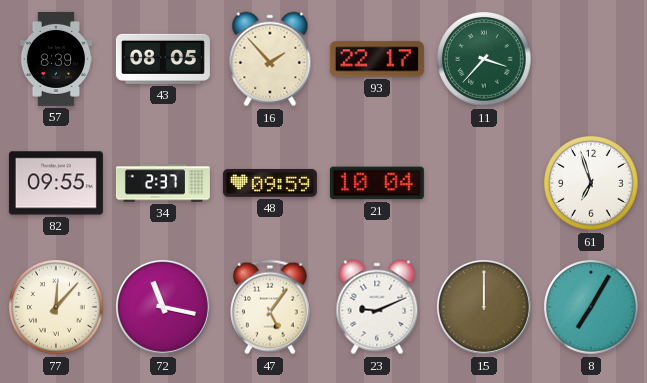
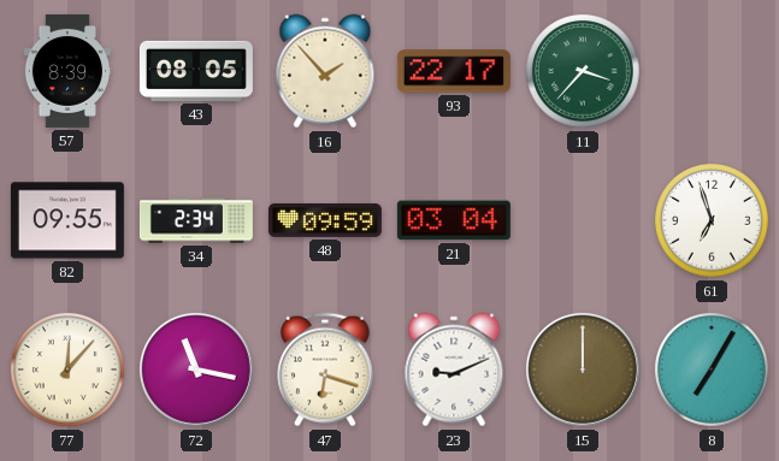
34: 2:37 -> 2:34
21: 10:04 -> 03:04
47: 5:06 -> 6:18
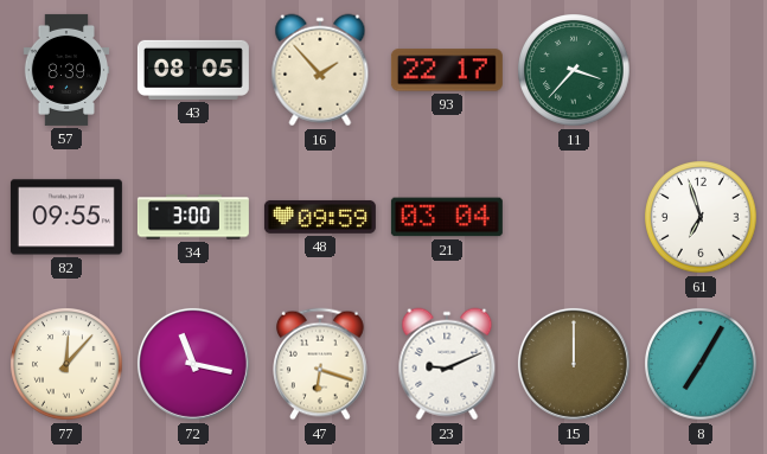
34: 2:34 -> 3:00
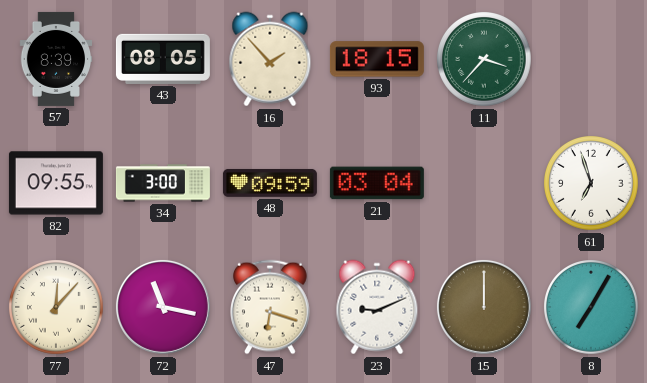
93: 22:17 -> 18:15
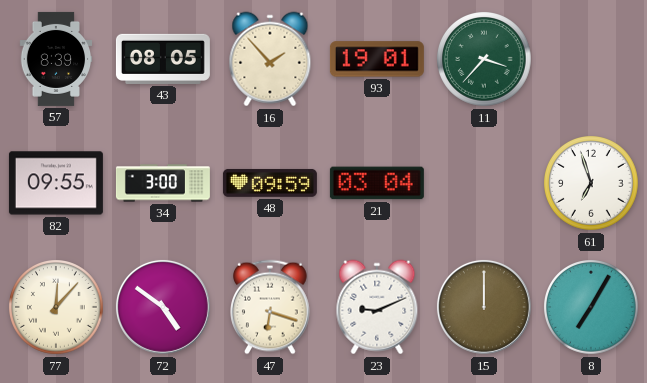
93: 18:15 -> 19:01
72: 11:17 -> 4:51
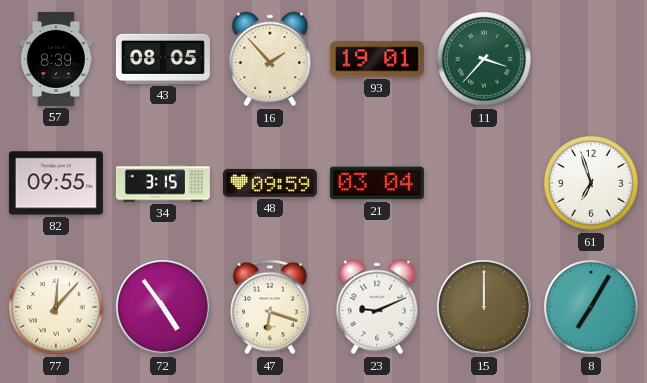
34: 3:00 -> 3:15
72: 4:51 -> 4:54
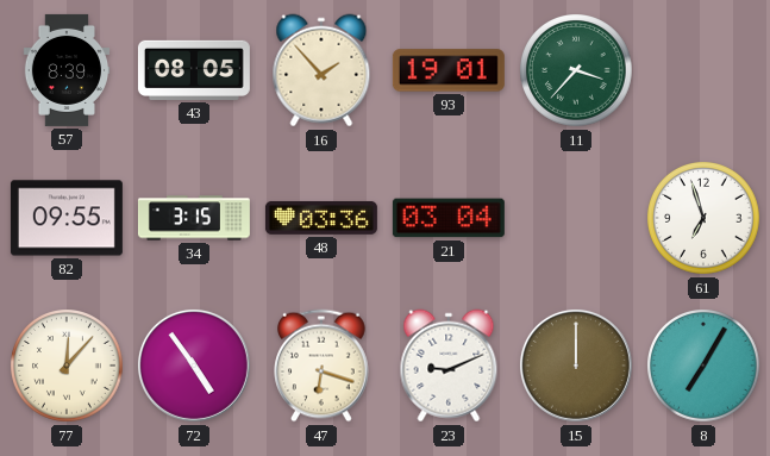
48: 09:59 -> 03:36
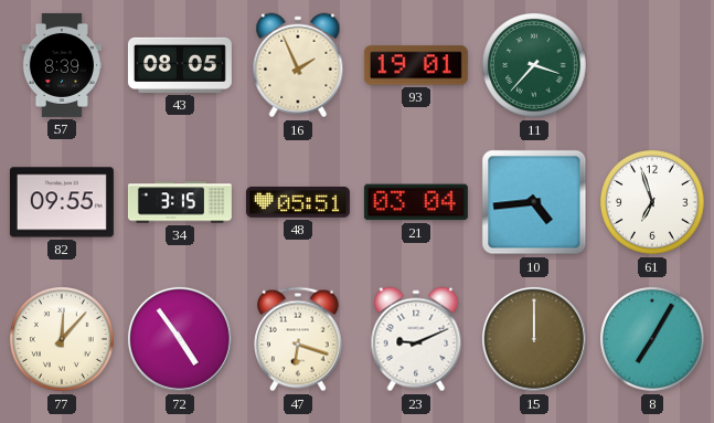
16: 1:53 -> 1:56
48: 03:36 -> 05:51
10: none -> 4:44
